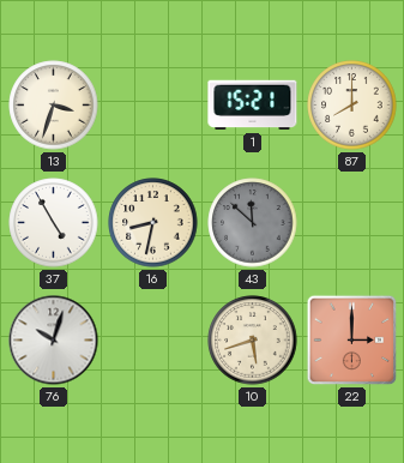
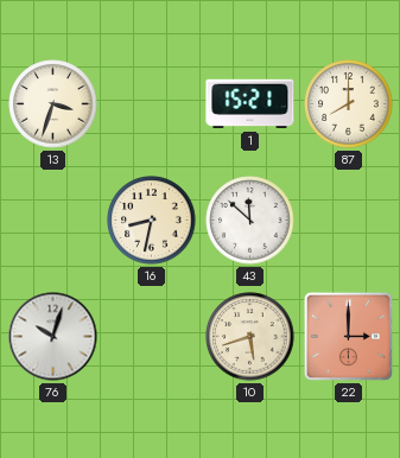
37: 4:55 -> none
43 dial: grey -> white
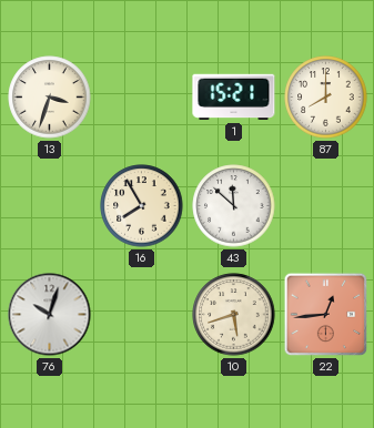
16: 8:32 -> 7:55
22: 3:00 -> 12:44
